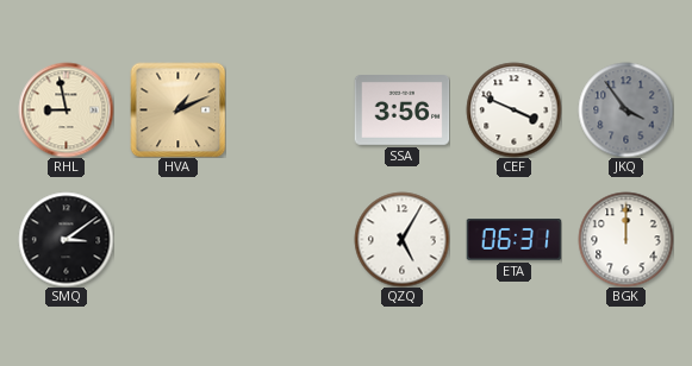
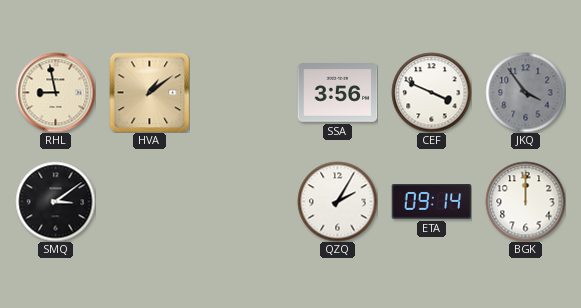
HVA: 1:11 -> 1:09
QZQ: 5:05 -> 2:05
ETA: 06:31 -> 09:14
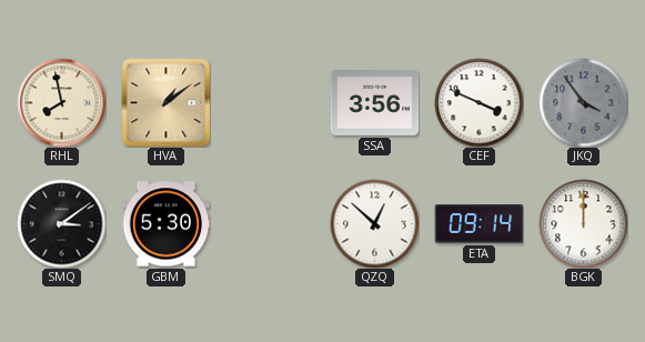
RHL: 8:58 -> 7:58
GBM: none -> 5:30
QZQ: 2:05 -> 12:52
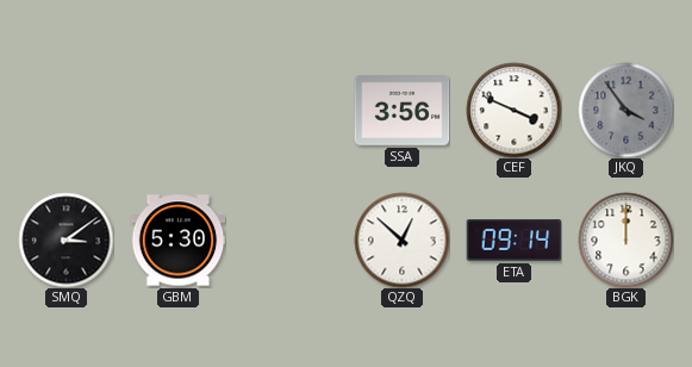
RHL: 7:58 -> none
HVA: 1:09 -> none
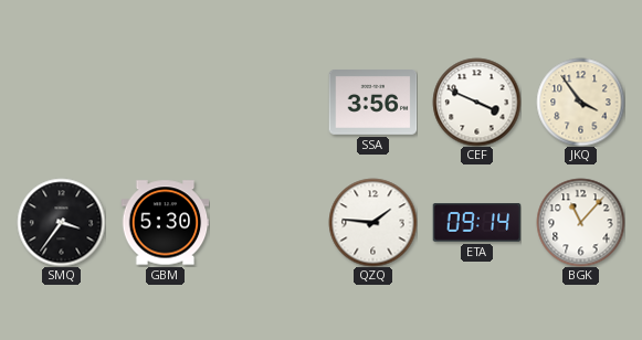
JKQ dial: grey -> cream
SMQ: 3:09 -> 3:36
QZQ: 12:52 -> 1:46
BGK: 12:00 -> 11:07
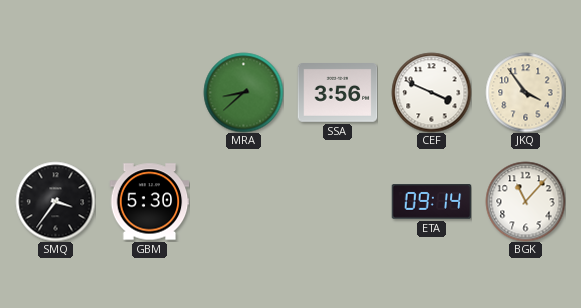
MRA: none -> 8:38
QZQ: 1:46 -> none
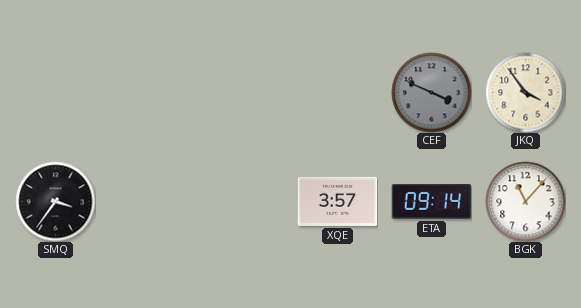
MRA: 8:38 -> none
SSA: 3:56 -> none
CEF dial: white -> grey
GBM: 5:30 -> none
XQE: none -> 3:57
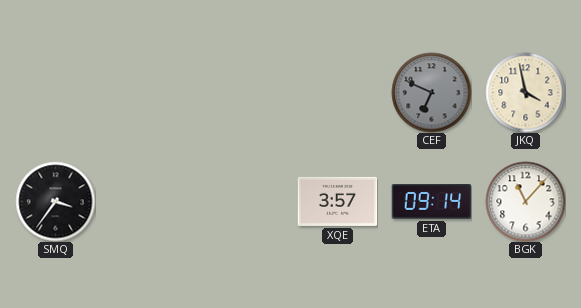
CEF: 3:49 -> 6:49
JKQ: 3:54 -> 3:58
